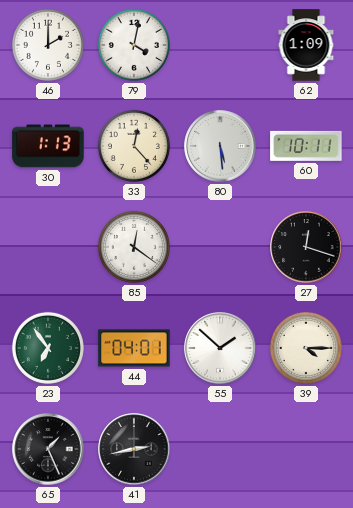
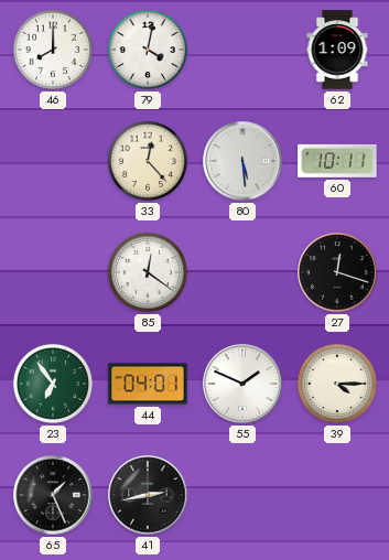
46: 2:00 -> 8:00
30: 1:13 -> none
55: 1:52 -> 1:49
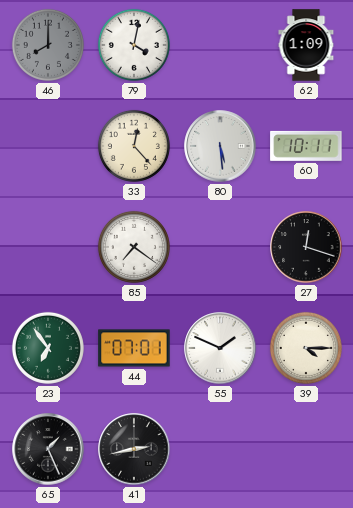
46 dial: white -> grey
85: 12:21 -> 7:21
44: 04:01 -> 07:01
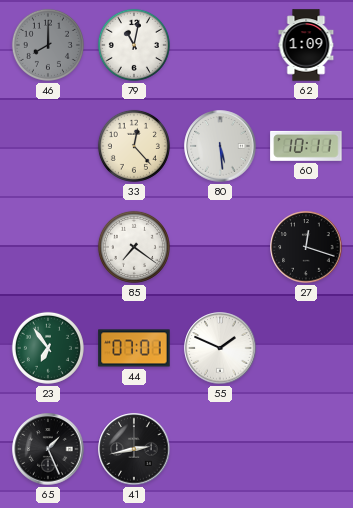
79: 4:02 -> 11:02
39: 4:15 -> none
